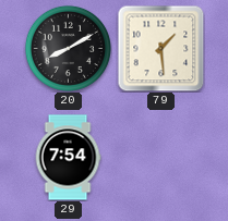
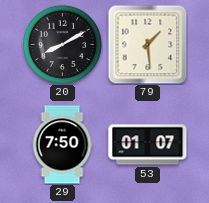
29: 7:54 -> 7:50
53: none -> 01:07
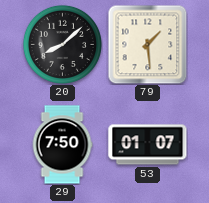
20: 8:10 -> 8:08
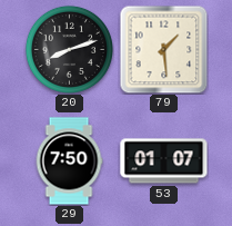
20: 8:08 -> 8:12
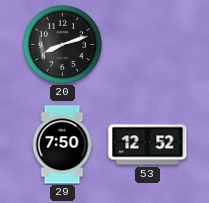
79: 1:29 -> none
53: 01:07 -> 12:52
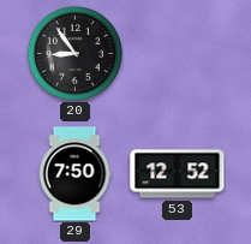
20: 8:12 -> 8:54
